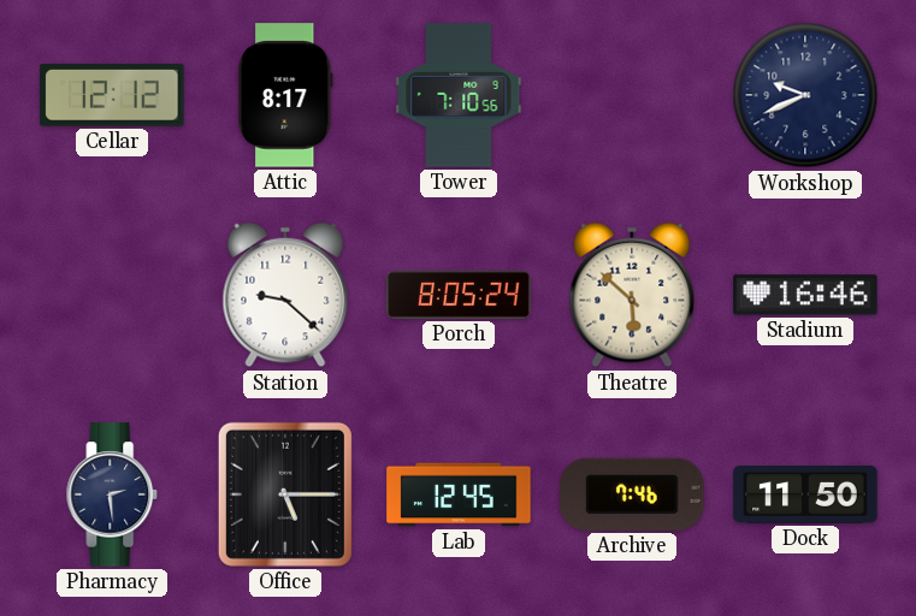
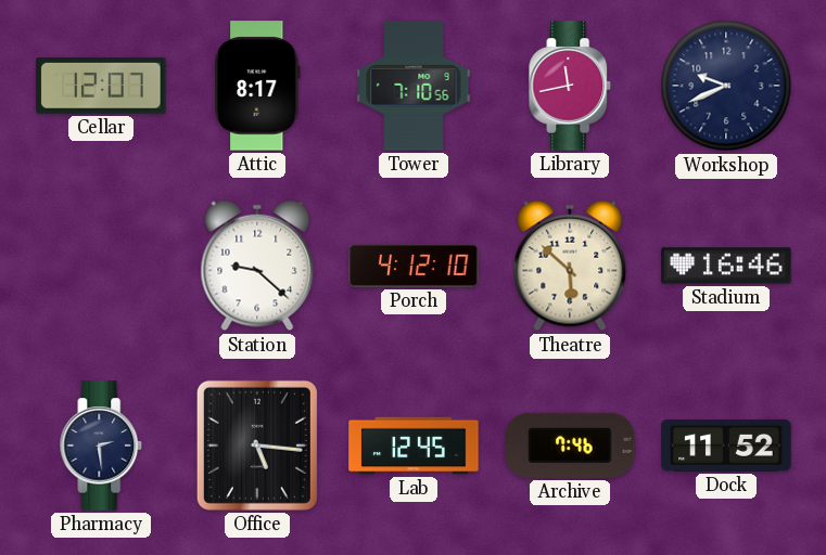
Cellar: 12:12 -> 12:07
Library: none -> 11:43
Porch: 8:05 -> 4:12
Office: 5:15 -> 5:16
Dock: 11:50 -> 11:52
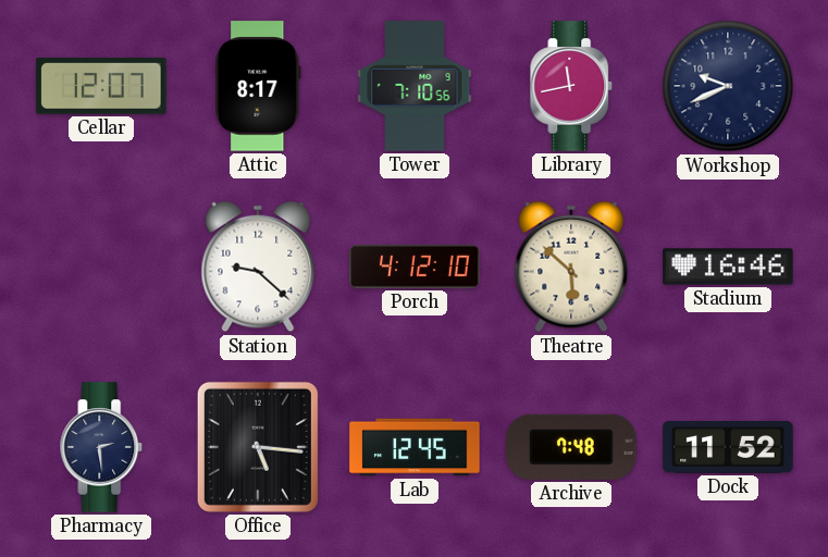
Archive: 7:46 -> 7:48
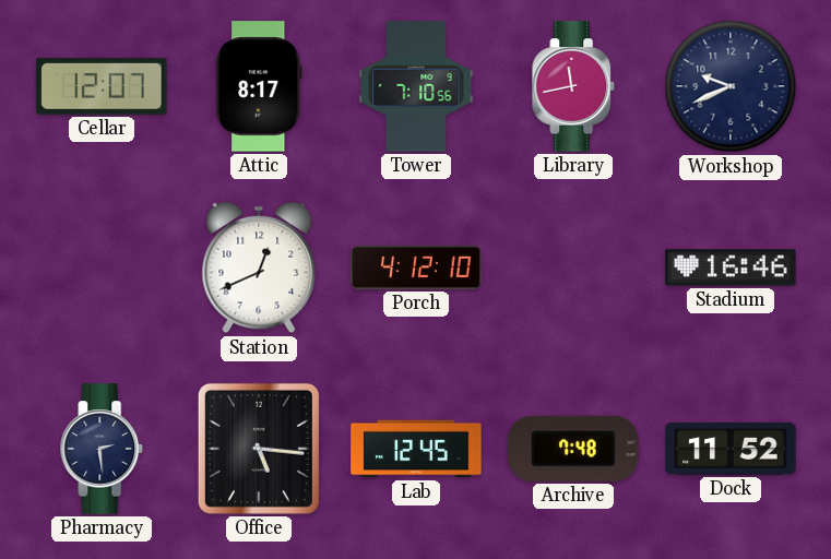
Station: 9:22 -> 12:41
Theatre: 5:52 -> none
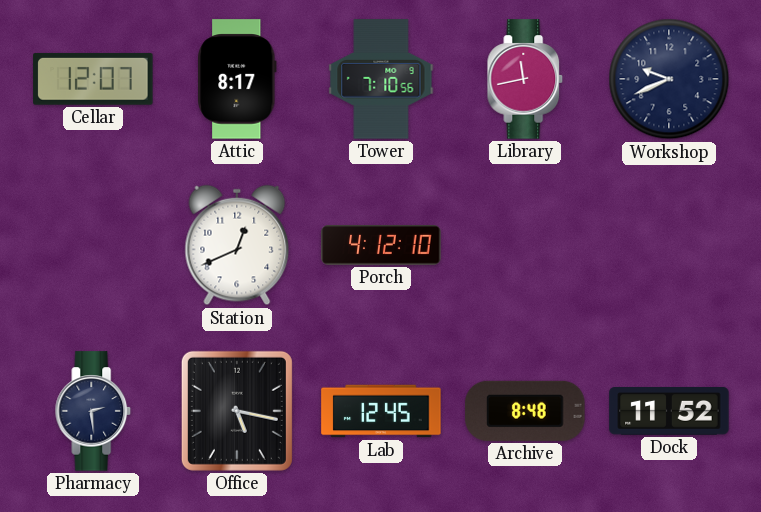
Stadium: 16:46 -> none
Office: 5:16 -> 5:17
Archive: 7:48 -> 8:48
